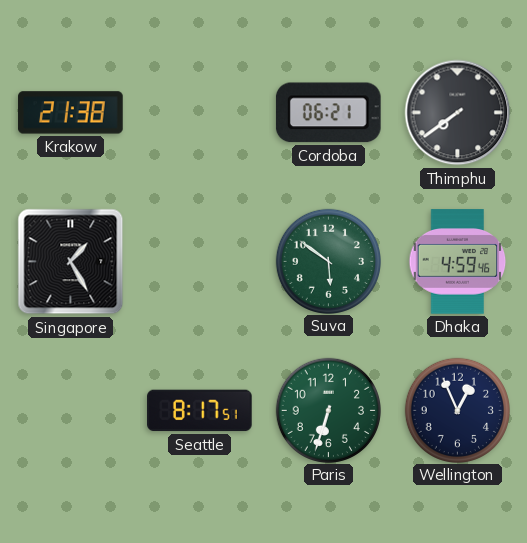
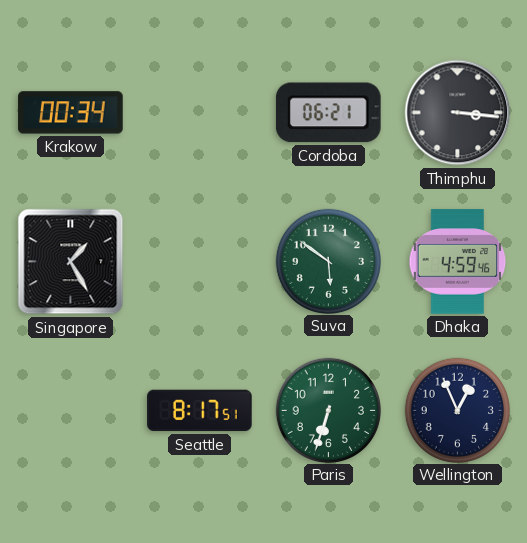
Krakow: 21:38 -> 00:34
Thimphu: 7:39 -> 3:16
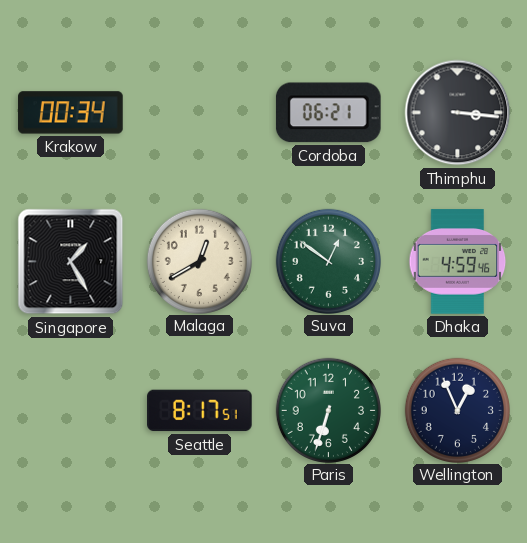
Malaga: none -> 12:40
Suva: 5:51 -> 12:51
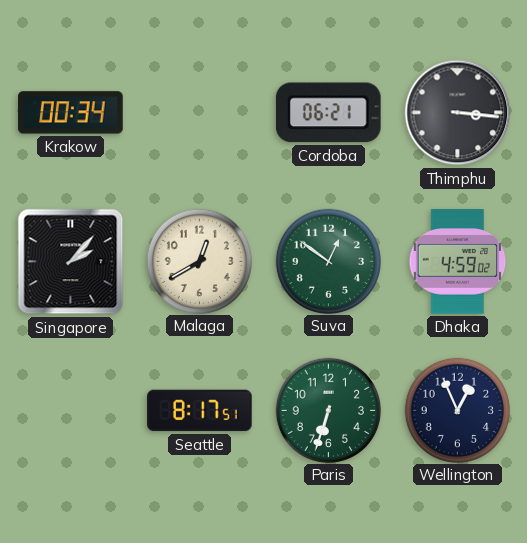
Singapore: 1:25 -> 2:07
Dhaka: 4:59:46 -> 4:59:02
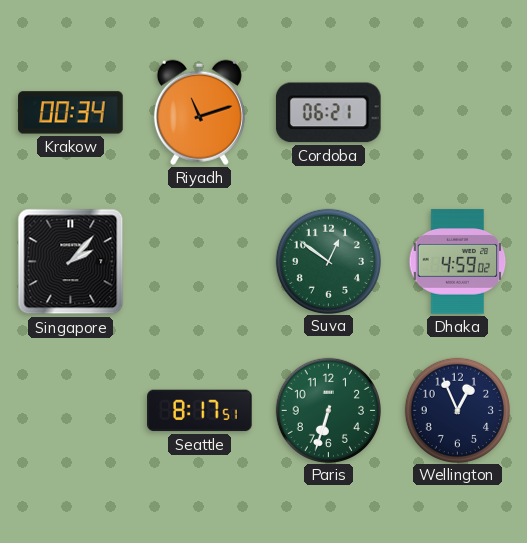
Riyadh: none -> 11:12
Thimphu: 3:16 -> none
Malaga: 12:40 -> none
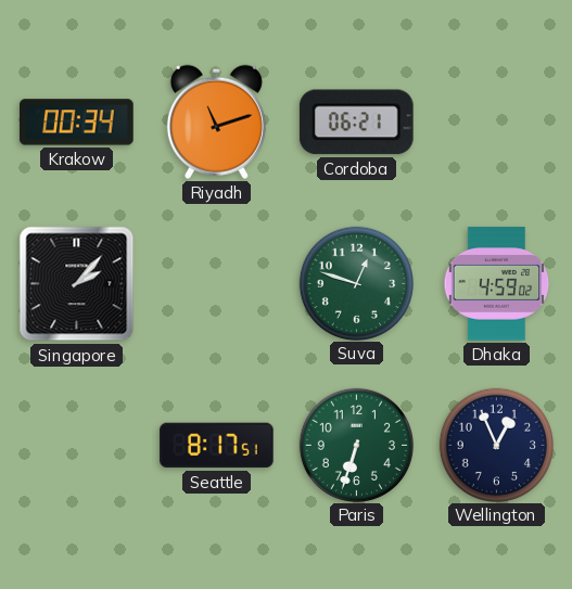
Suva: 12:51 -> 12:48
